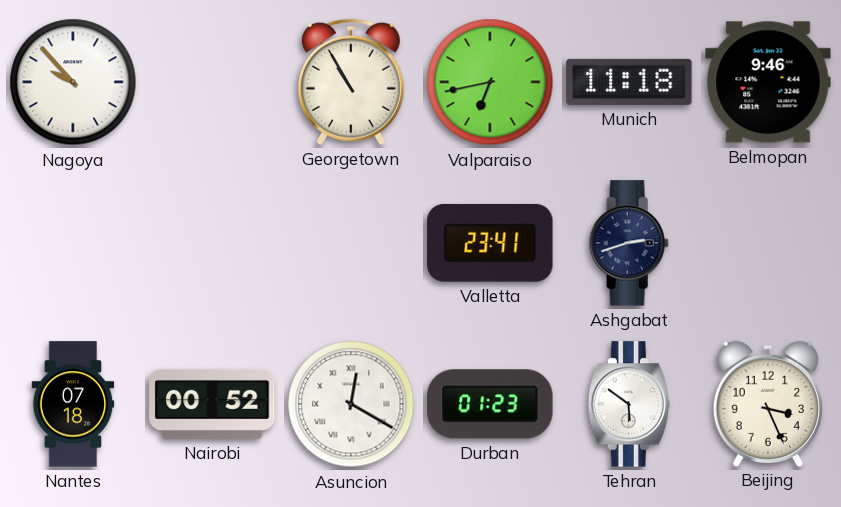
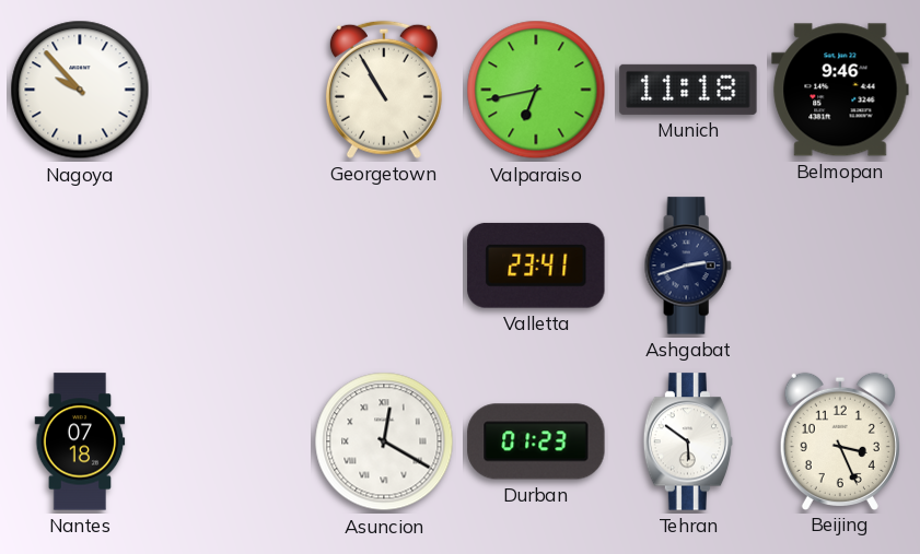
Nairobi: 00:52 -> none
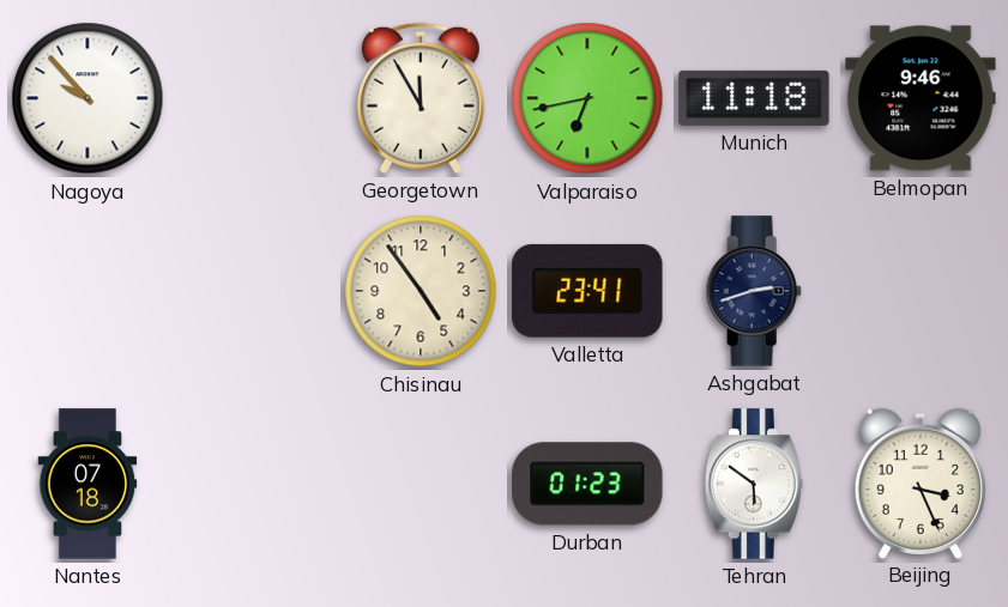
Georgetown: 10:55 -> 11:55
Chisinau: none -> 4:54
Asuncion: 12:20 -> none
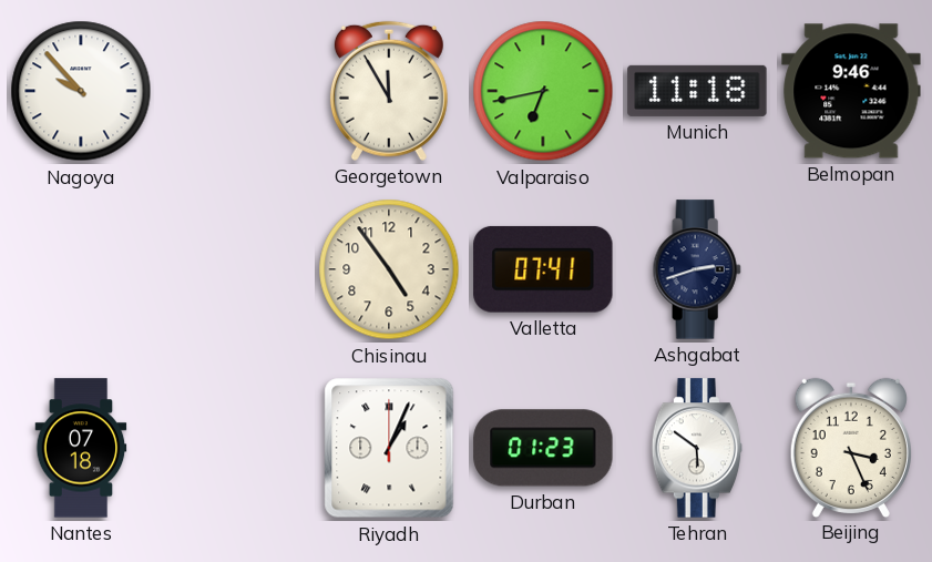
Valletta: 23:41 -> 07:41
Riyadh: none -> 1:04
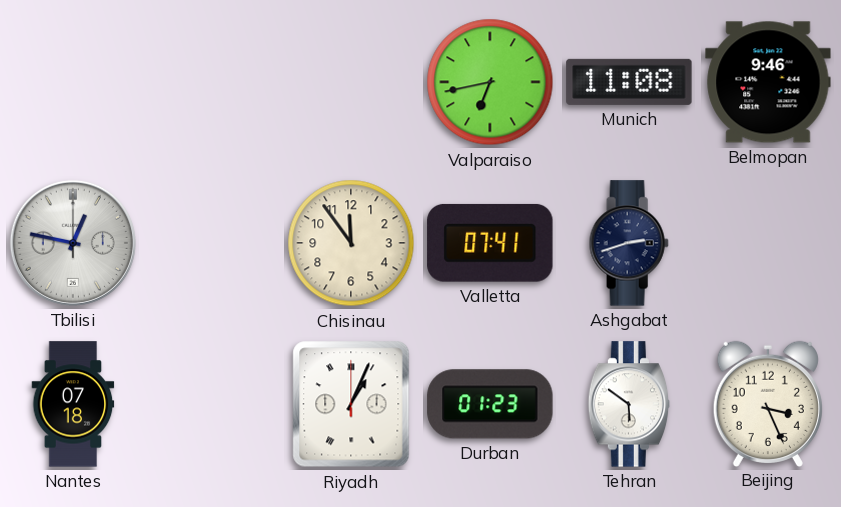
Nagoya: 9:53 -> none
Georgetown: 11:55 -> none
Munich: 11:18 -> 11:08
Tbilisi: none -> 12:47
Chisinau: 4:54 -> 11:54
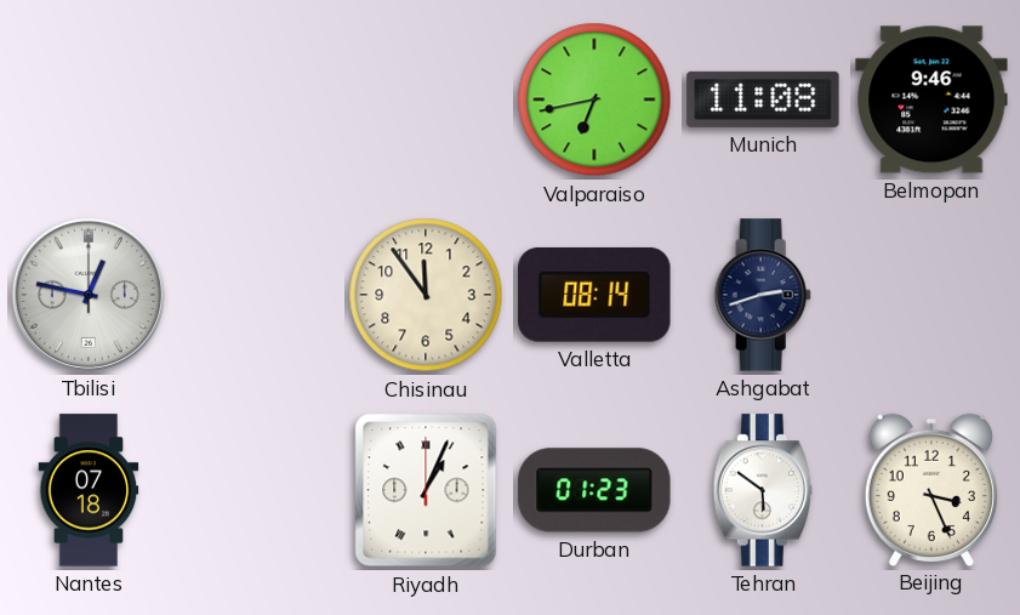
Valletta: 07:41 -> 08:14
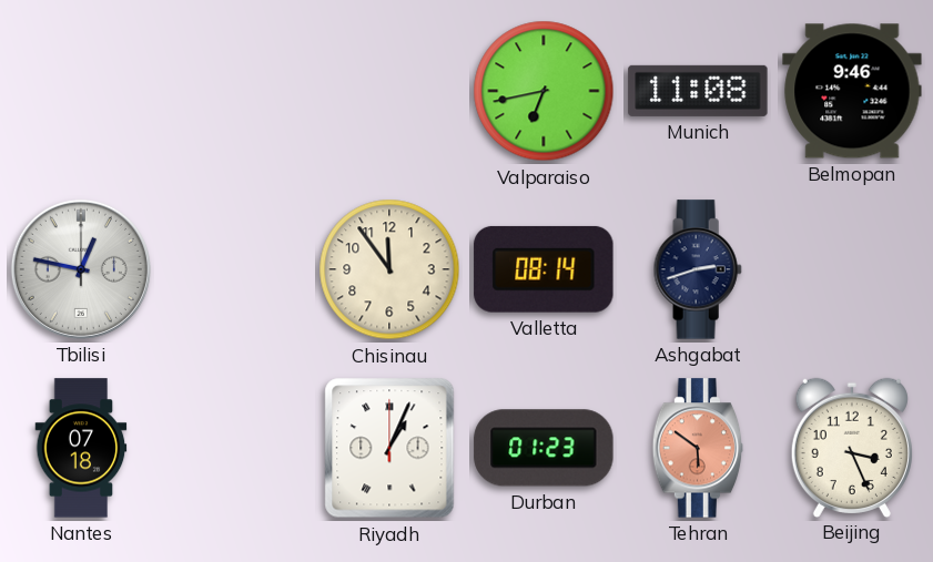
Tehran dial: white -> salmon
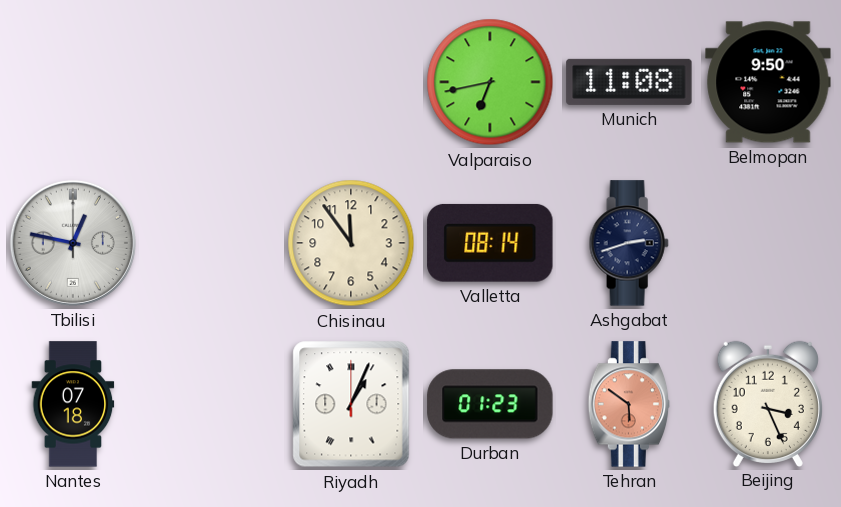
Belmopan: 9:46 -> 9:50
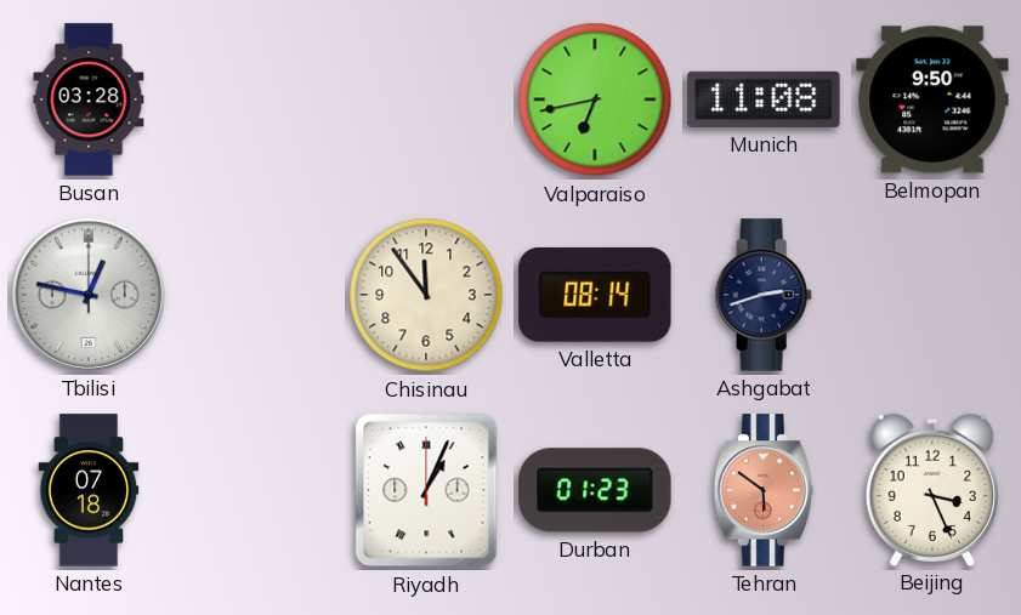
Busan: none -> 03:28
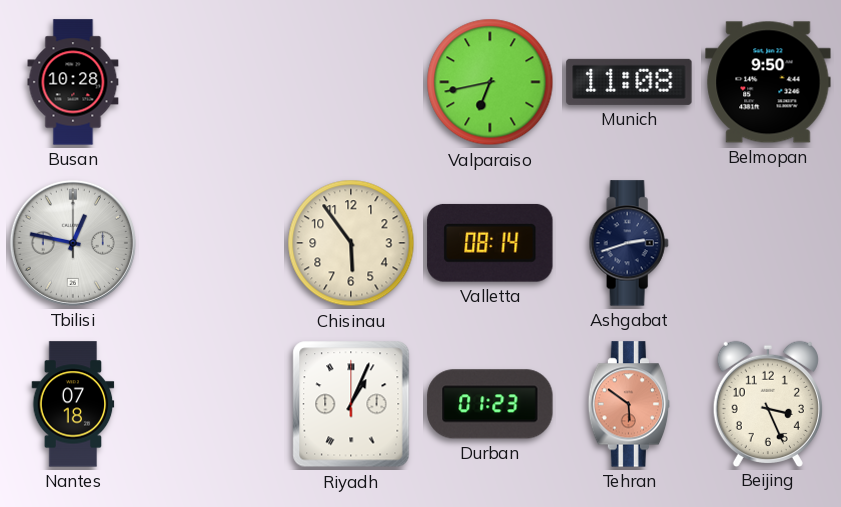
Busan: 03:28 -> 10:28
Chisinau: 11:54 -> 5:54
